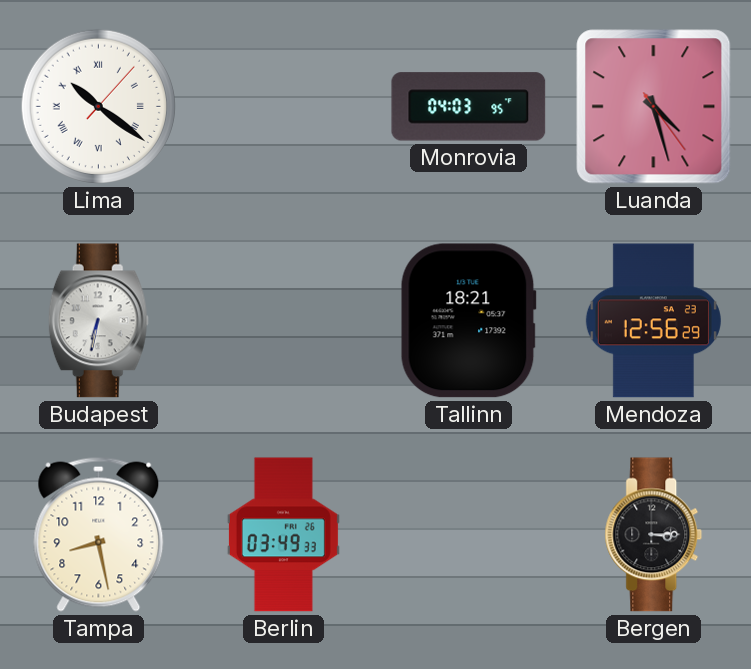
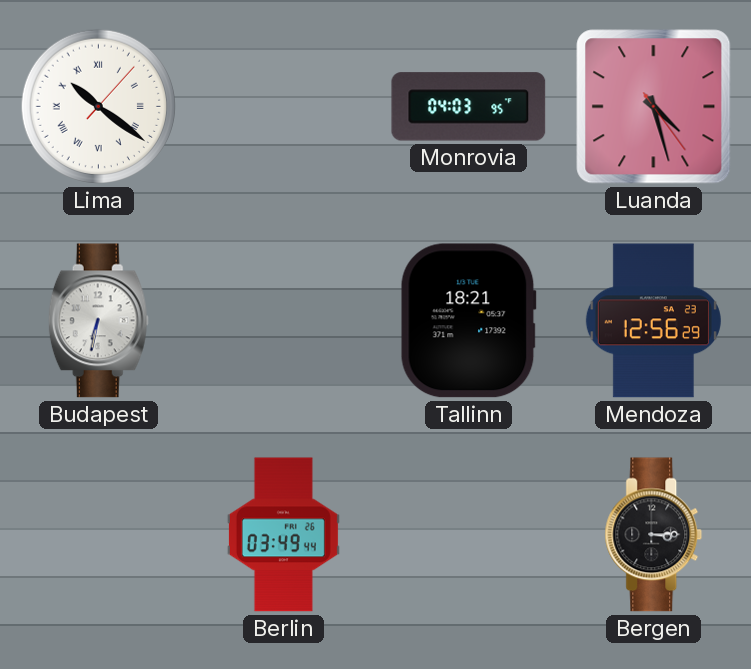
Tampa: 8:28 -> none
Berlin: 03:49:33 -> 03:49:44
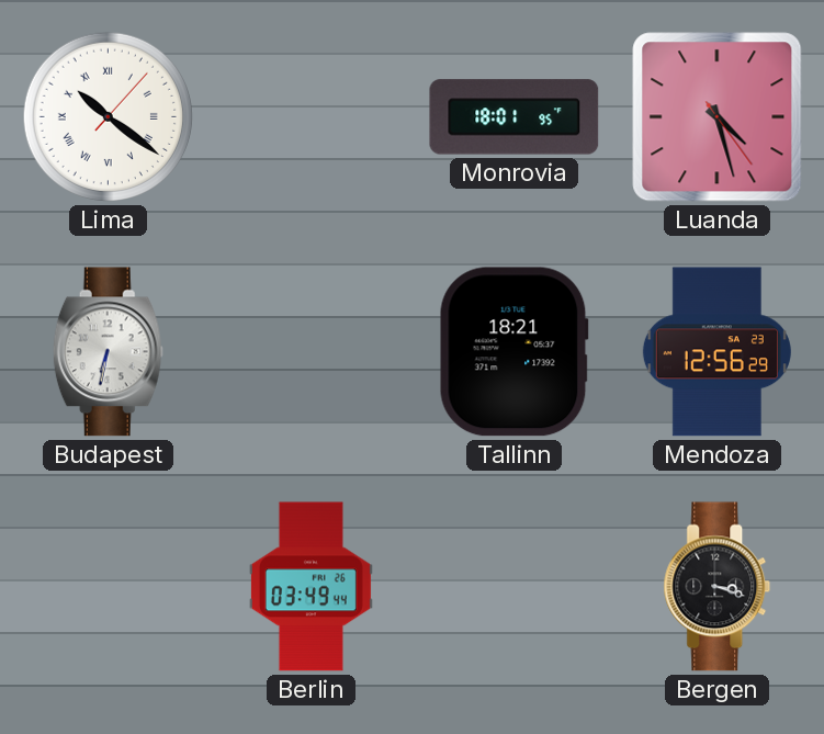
Monrovia: 04:03 -> 18:01
Bergen: 3:15 -> 3:18
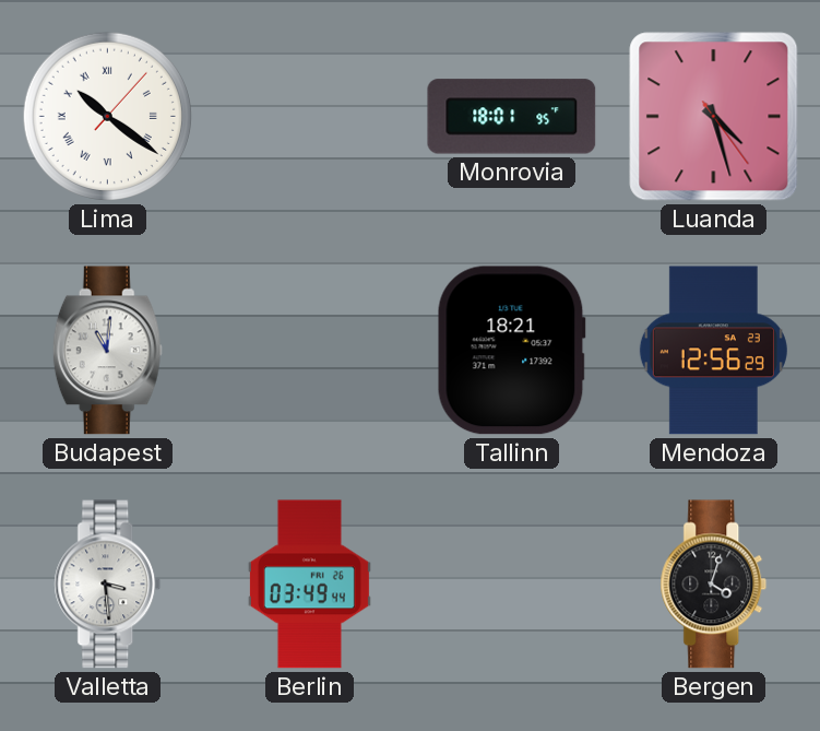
Budapest: 6:32 -> 11:01
Valletta: none -> 3:29
Bergen: 3:18 -> 4:03
